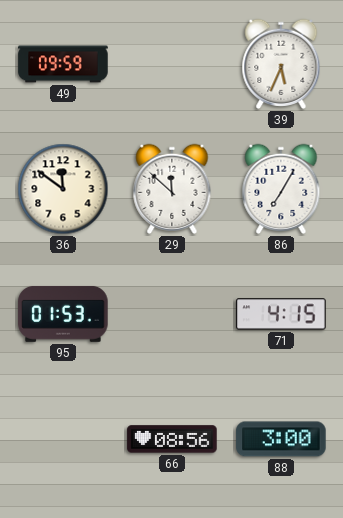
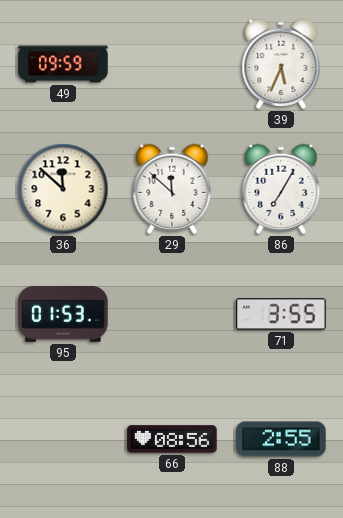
36: 11:51 -> 11:52
71: 4:15 -> 3:55
88: 3:00 -> 2:55
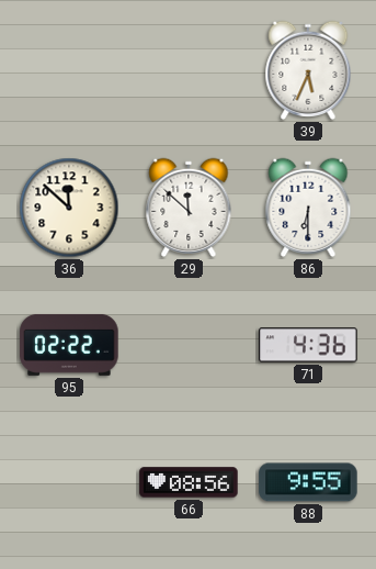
49: 09:59 -> none
86: 7:05 -> 6:30
95: 01:53 -> 02:22
71: 3:55 -> 4:36
88: 2:55 -> 9:55
